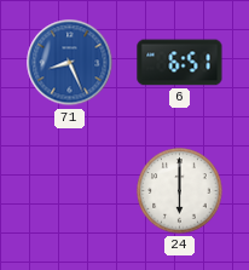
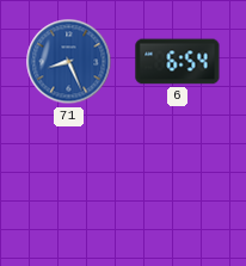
6: 6:51 -> 6:54
24: 6:00 -> none
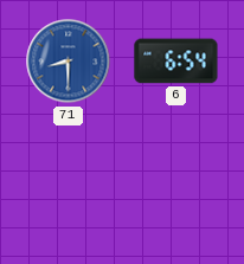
71: 8:26 -> 8:30
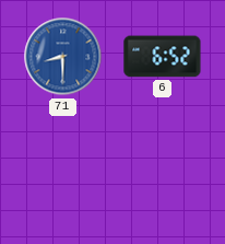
6: 6:54 -> 6:52
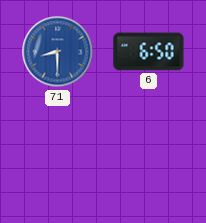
6: 6:52 -> 6:50
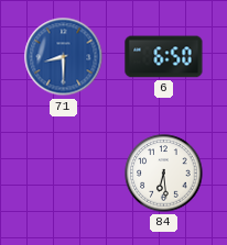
84: none -> 6:29
